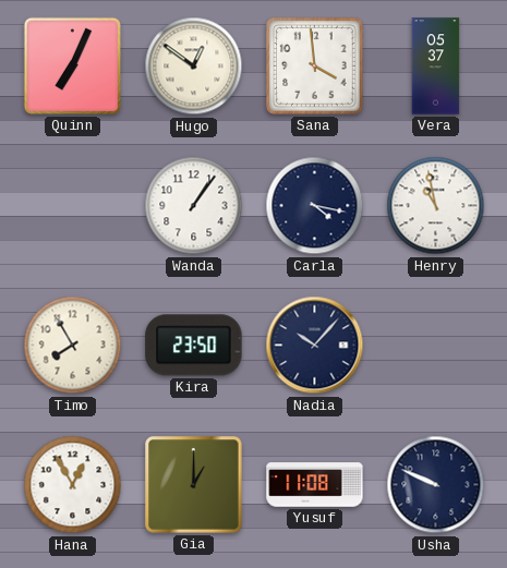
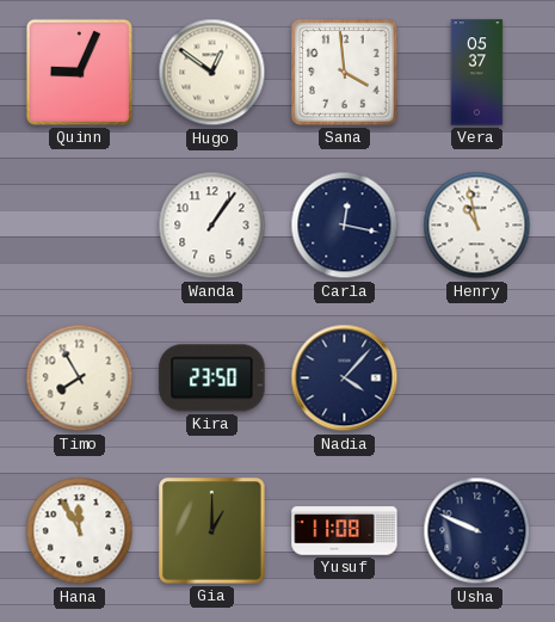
Quinn: 7:04 -> 9:04
Carla: 4:17 -> 12:17
Nadia: 10:07 -> 4:07
Hana: 12:55 -> 11:55
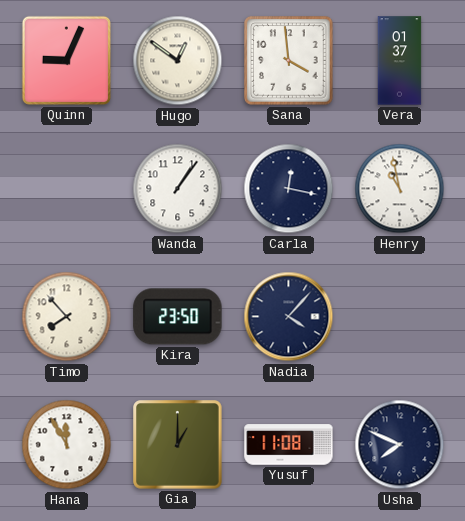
Vera: 05:37 -> 01:37
Timo: 7:55 -> 7:53
Usha: 9:49 -> 7:49
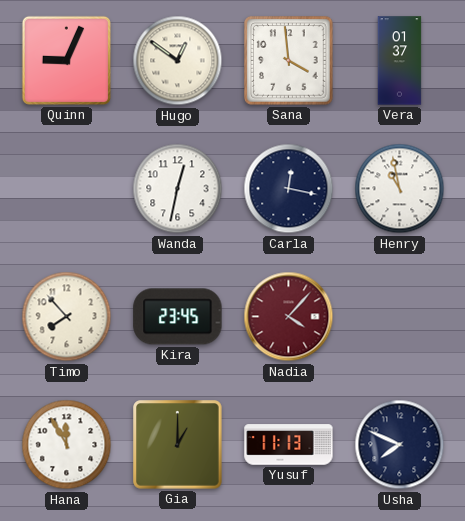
Wanda: 1:06 -> 12:32
Kira: 23:50 -> 23:45
Nadia dial: navy -> burgundy
Yusuf: 11:08 -> 11:13
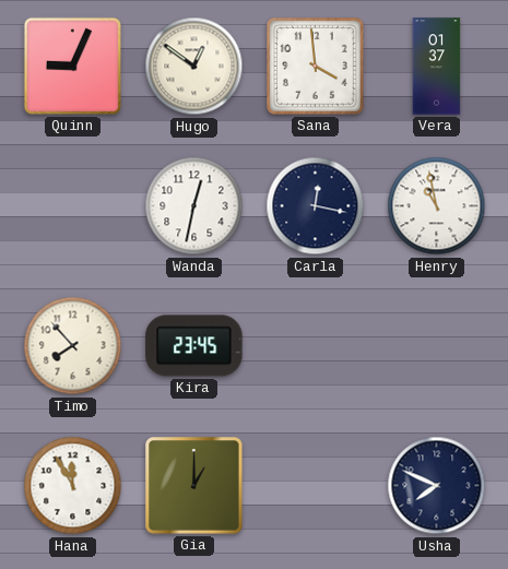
Nadia: 4:07 -> none
Yusuf: 11:13 -> none
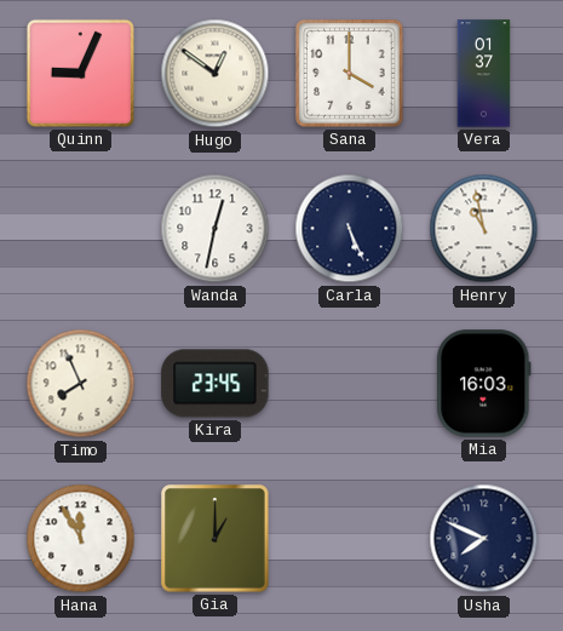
Sana: 3:59 -> 4:00
Carla: 12:17 -> 5:26
Timo: 7:53 -> 7:56
Mia: none -> 16:03
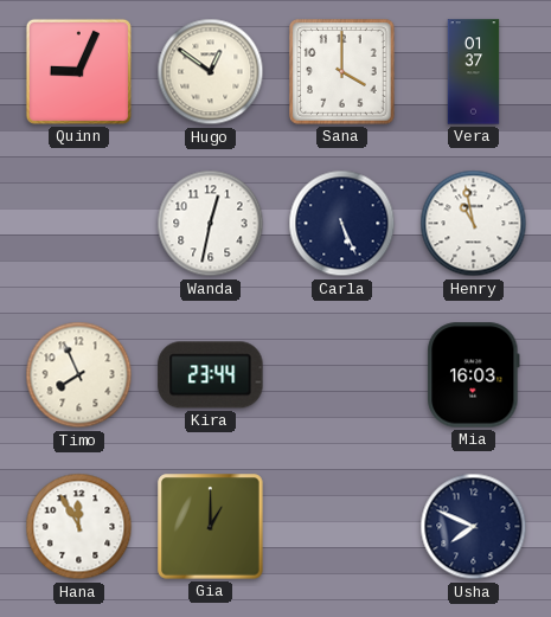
Kira: 23:45 -> 23:44
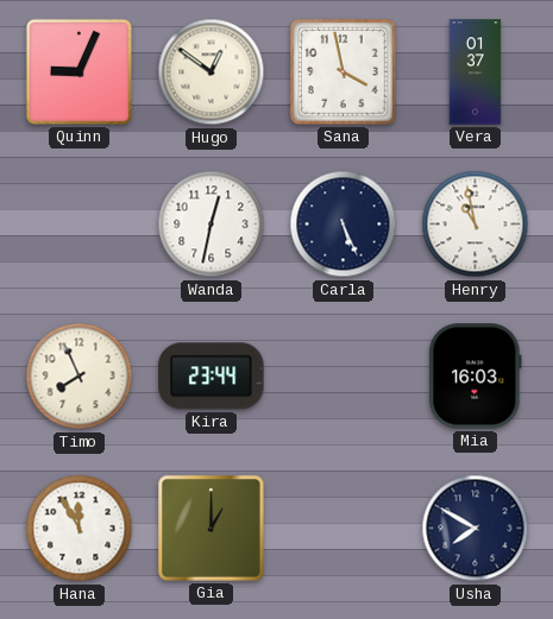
Sana: 4:00 -> 3:58
Usha: 7:49 -> 7:50
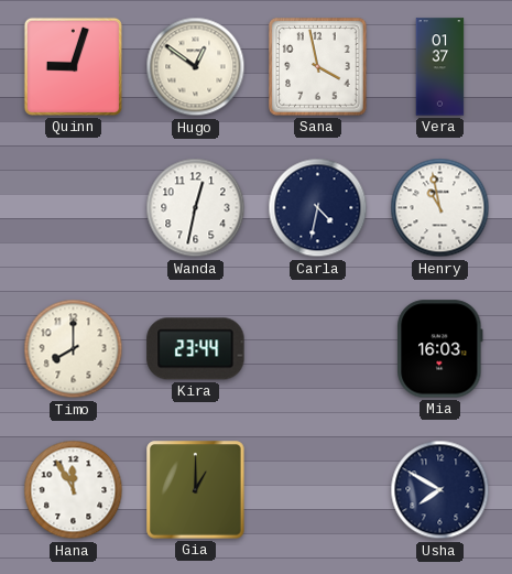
Quinn: 9:04 -> 9:03
Carla: 5:26 -> 4:32
Timo: 7:56 -> 8:00
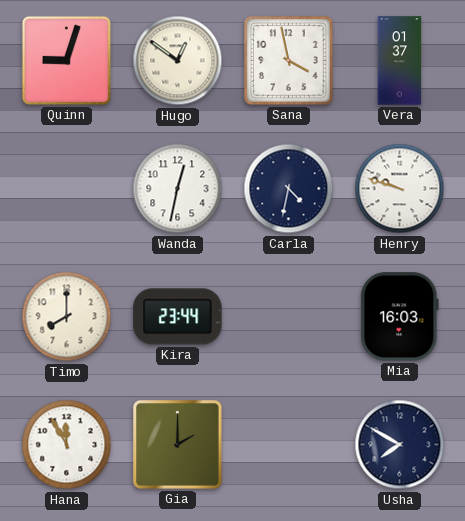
Henry: 10:58 -> 9:48
Gia: 1:00 -> 2:00
